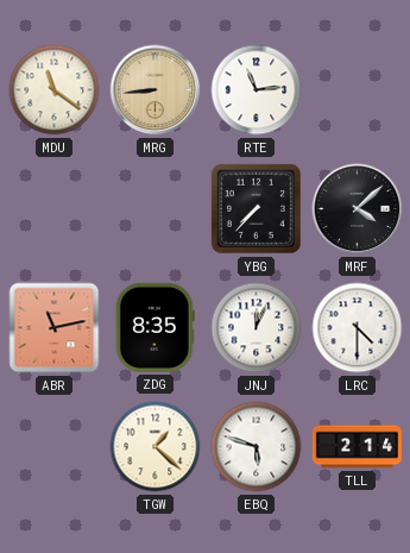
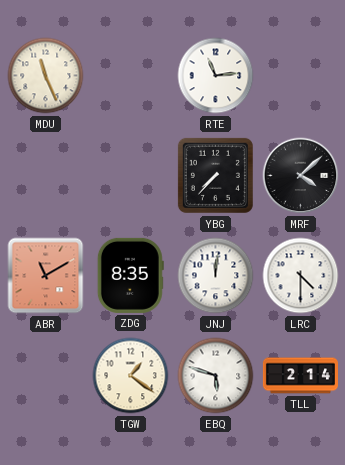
MDU: 11:21 -> 11:26
MRG: 8:44 -> none
ABR: 11:13 -> 11:10
JNJ: 12:04 -> 12:01
TGW: 1:22 -> 1:21
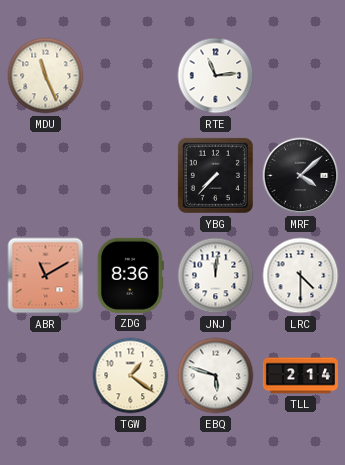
ZDG: 8:35 -> 8:36
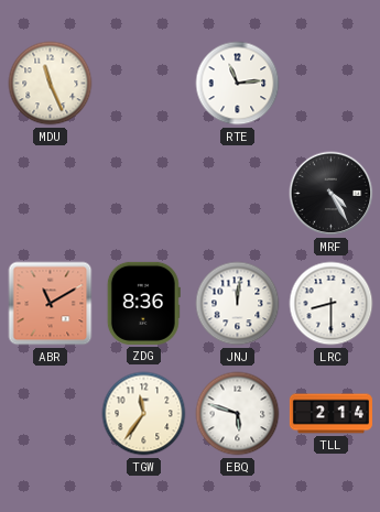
YBG: 7:37 -> none
MRF: 4:08 -> 4:25
LRC: 4:30 -> 8:30
TGW: 1:21 -> 11:36
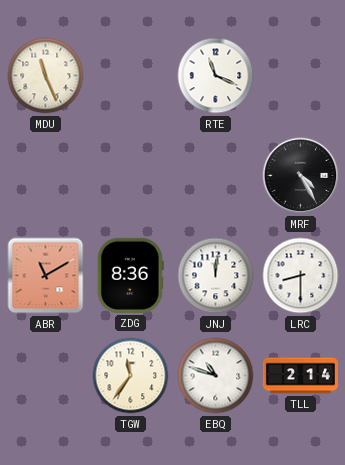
RTE: 11:14 -> 11:19
EBQ: 5:48 -> 10:48
